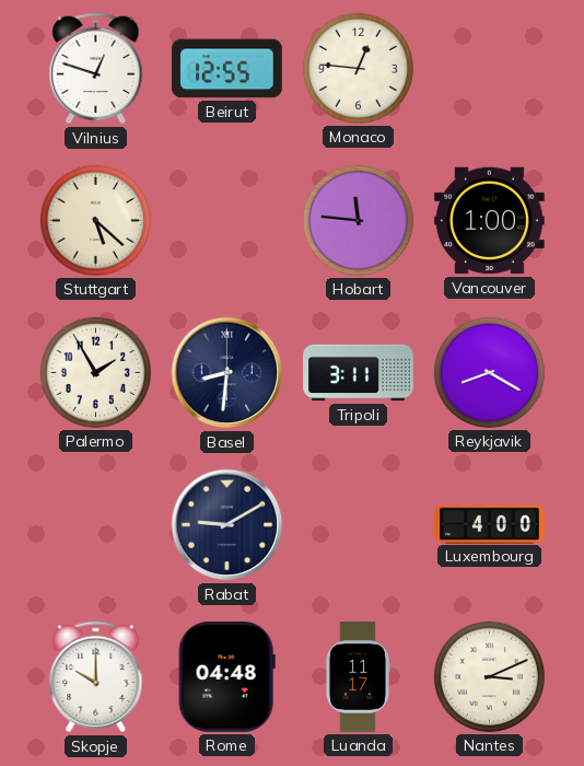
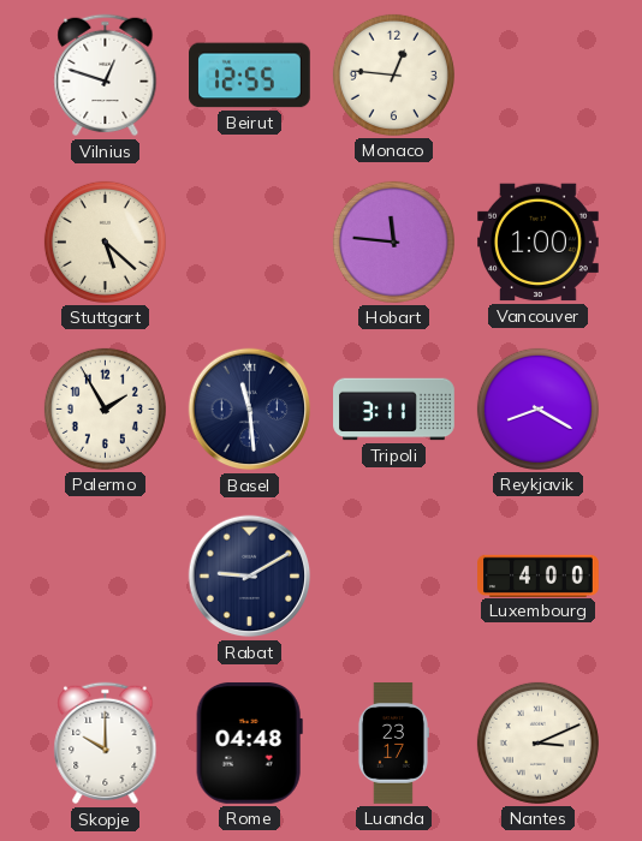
Basel: 8:31 -> 11:29
Luanda: 11:17 -> 23:17
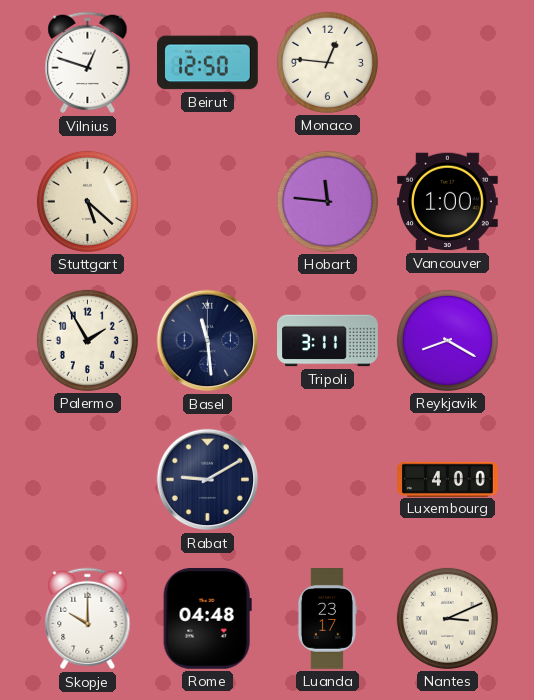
Beirut: 12:55 -> 12:50
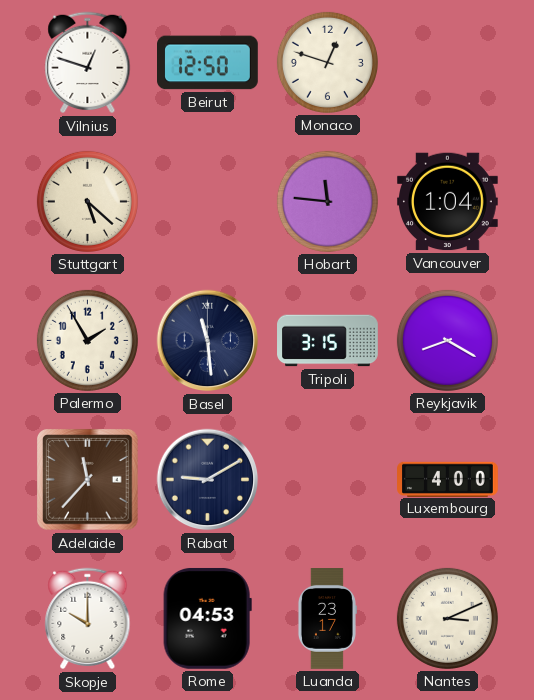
Monaco: 12:46 -> 12:48
Vancouver: 1:00 -> 1:04
Tripoli: 3:11 -> 3:15
Adelaide: none -> 11:37
Rome: 04:48 -> 04:53
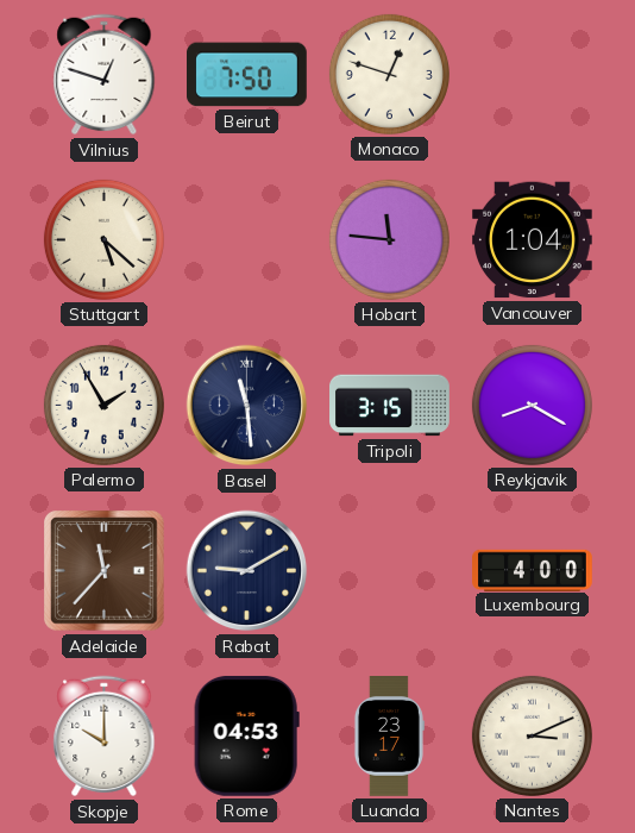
Beirut: 12:50 -> 7:50
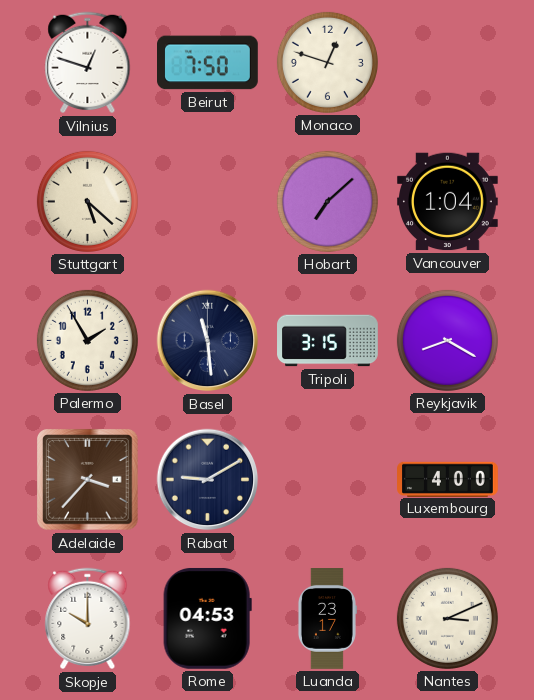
Hobart: 11:46 -> 7:08
Adelaide: 11:37 -> 3:37
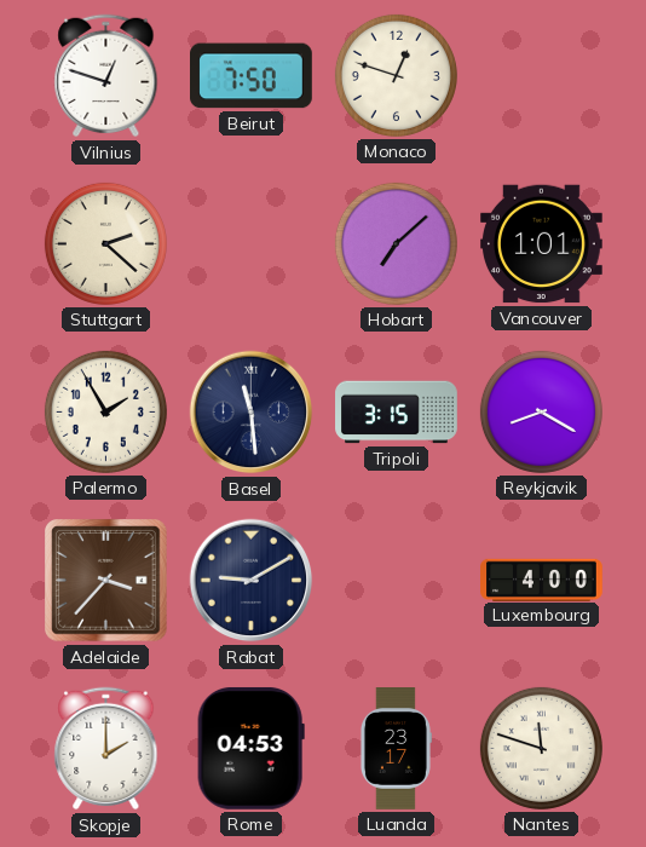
Stuttgart: 5:22 -> 2:22
Vancouver: 1:04 -> 1:01
Skopje: 10:00 -> 2:00
Nantes: 3:11 -> 11:48
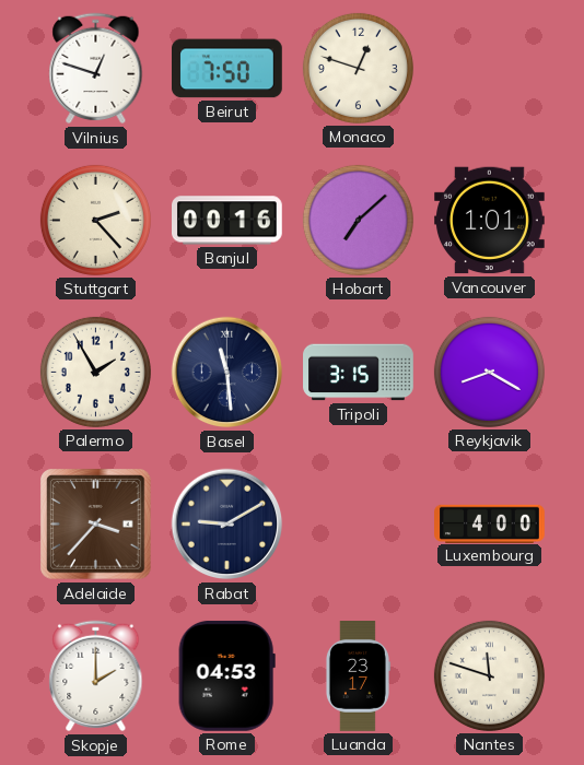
Stuttgart: 2:22 -> 2:23
Banjul: none -> 00:16
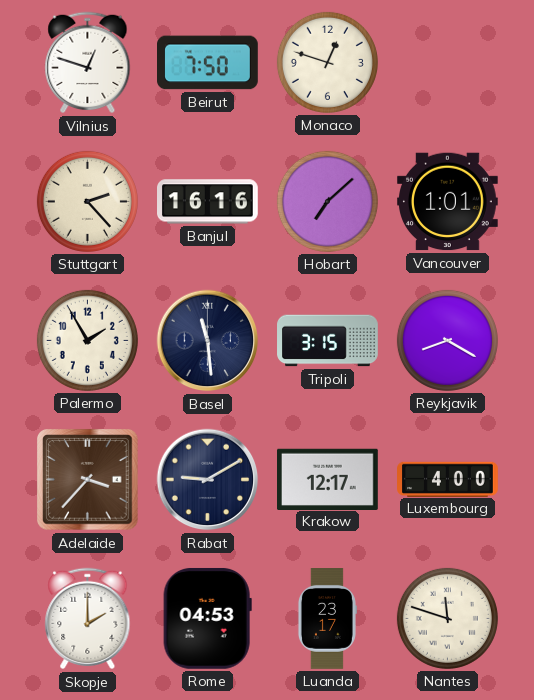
Banjul: 00:16 -> 16:16
Krakow: none -> 12:17
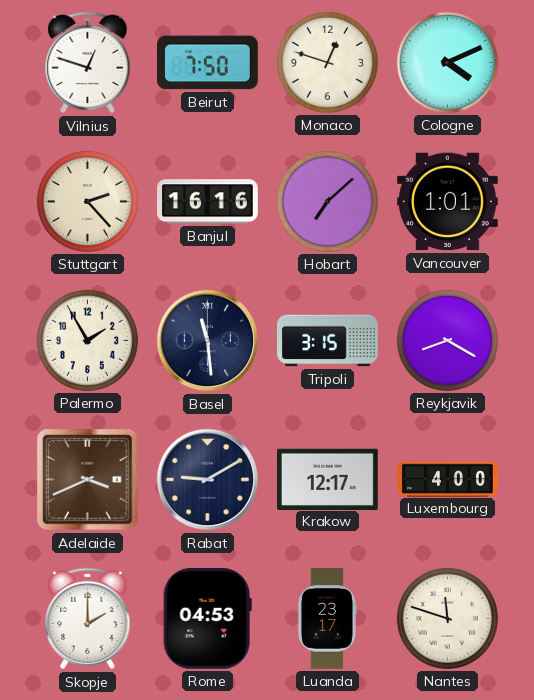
Cologne: none -> 4:11
Adelaide: 3:37 -> 3:41
